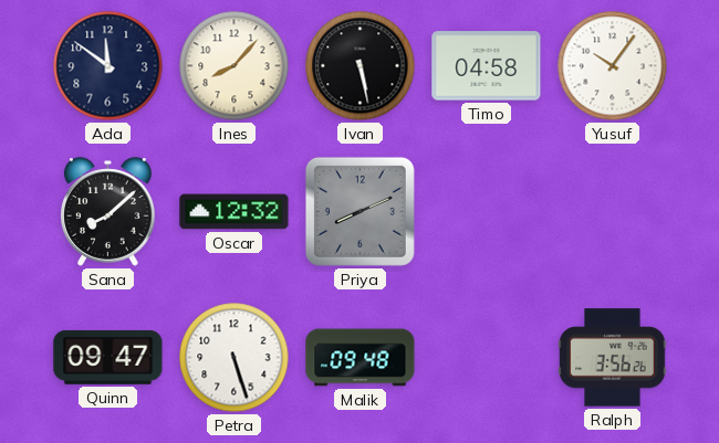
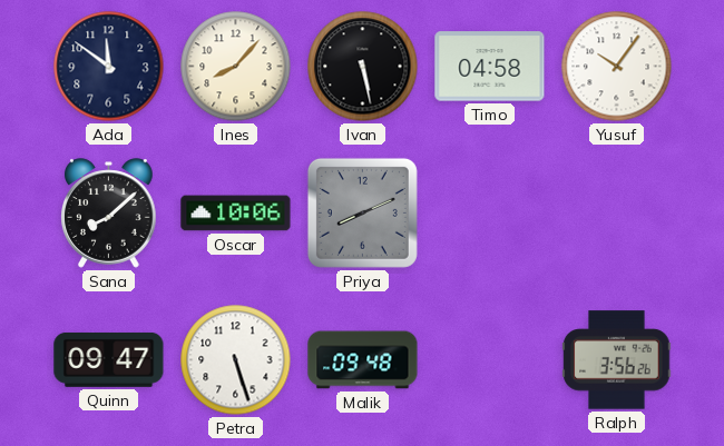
Oscar: 12:32 -> 10:06
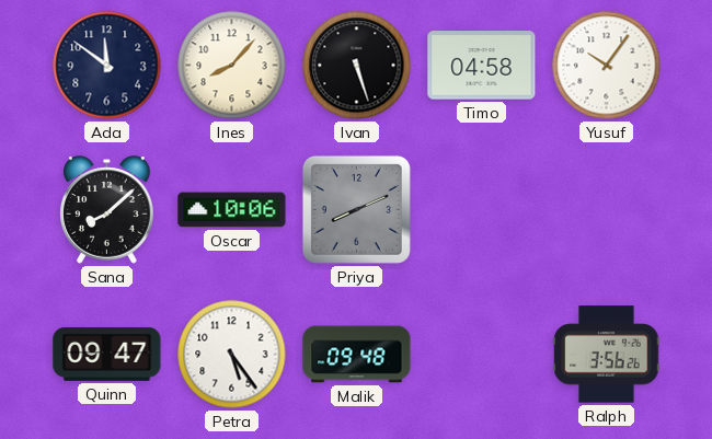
Ivan: 5:28 -> 5:27
Petra: 5:27 -> 5:24
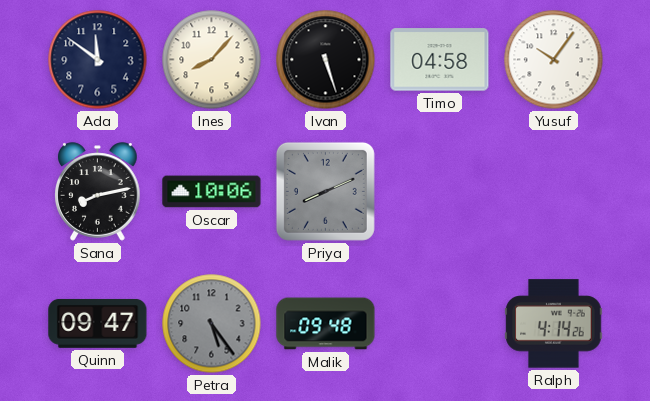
Sana: 8:08 -> 8:13
Petra dial: white -> grey
Ralph: 3:56 -> 4:14
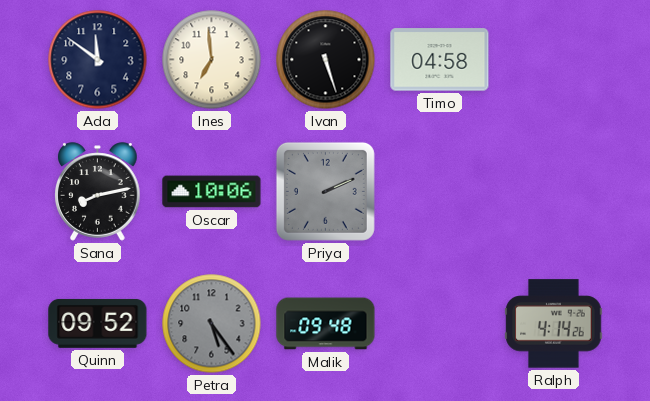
Ines: 8:07 -> 6:59
Yusuf: 10:06 -> none
Priya: 8:11 -> 2:11
Quinn: 09:47 -> 09:52
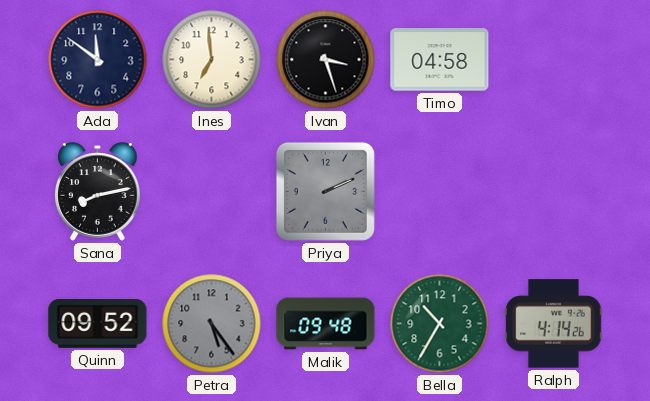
Ivan: 5:27 -> 3:27
Oscar: 10:06 -> none
Bella: none -> 10:35
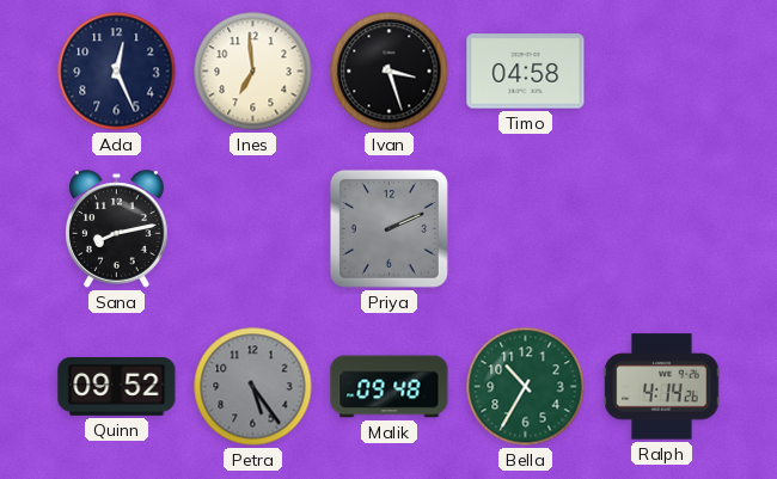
Ada: 11:51 -> 12:26
